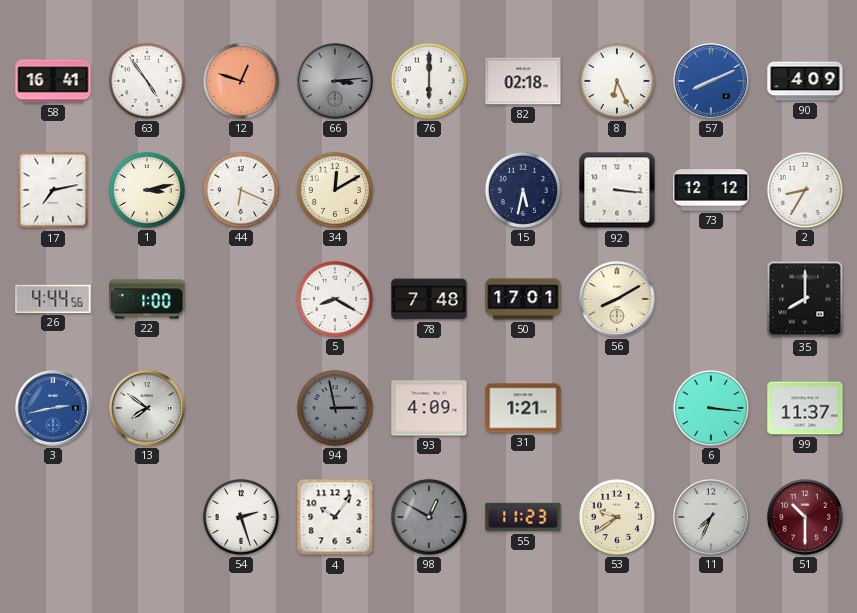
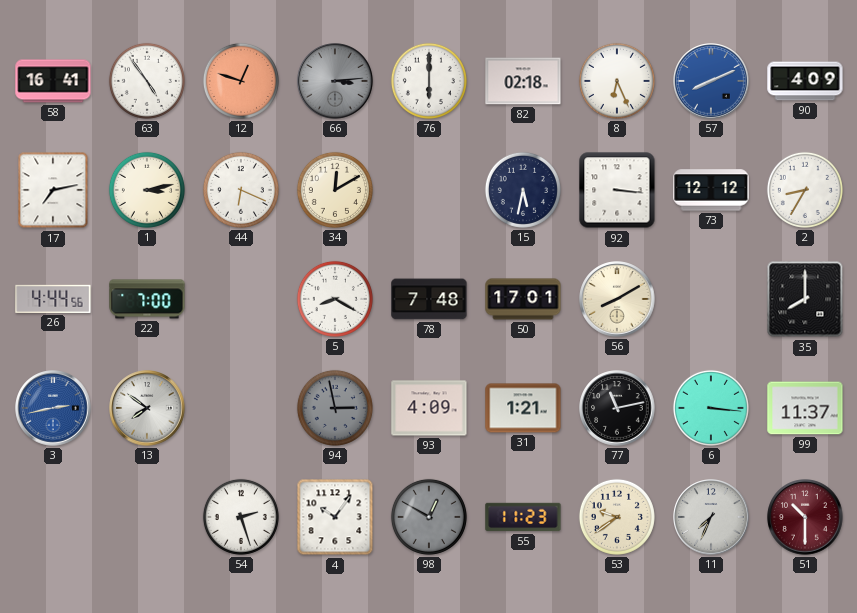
22: 1:00 -> 7:00
77: none -> 11:13
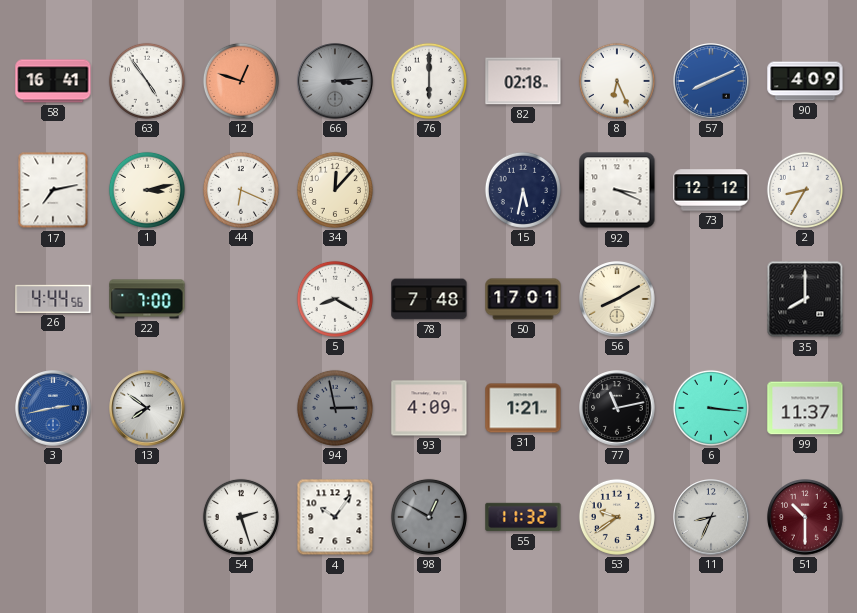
34: 12:10 -> 12:07
92: 3:16 -> 3:19
55: 11:23 -> 11:32
11: 7:34 -> 8:34
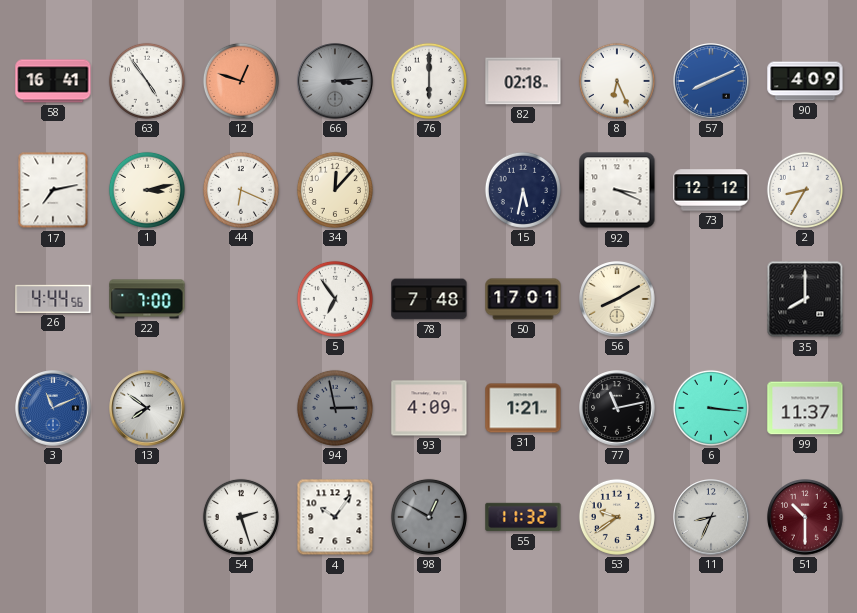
5: 8:20 -> 6:54
3: 2:43 -> 11:11
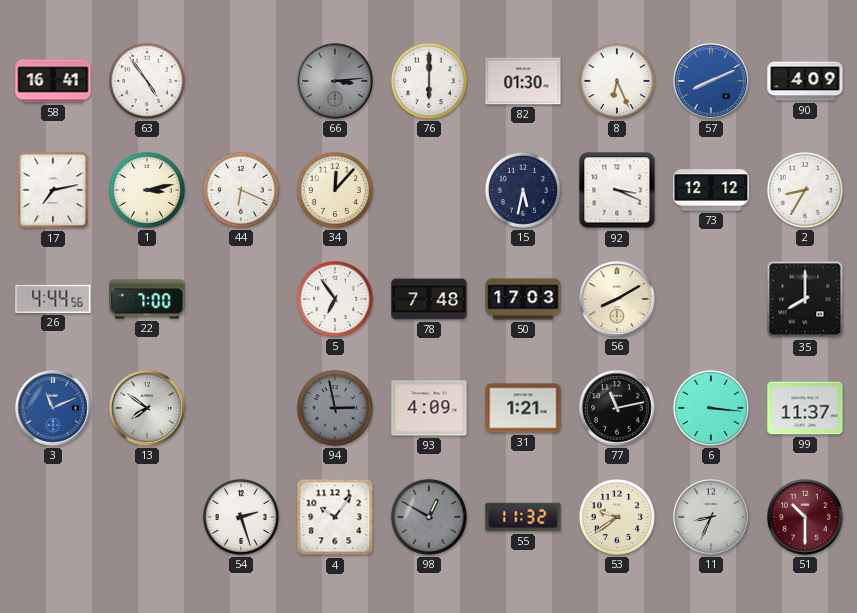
12: 12:48 -> none
82: 02:18 -> 01:30
50: 17:01 -> 17:03
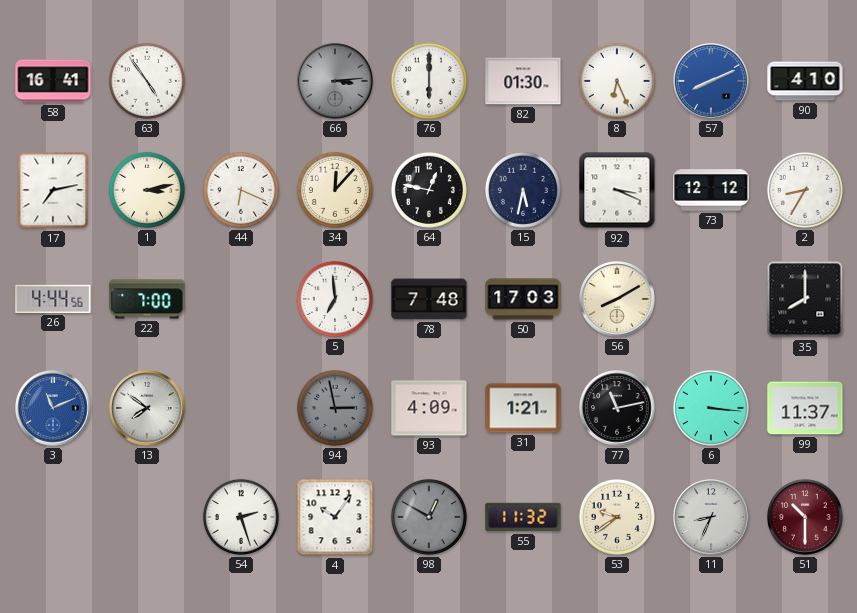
90: 4:09 -> 4:10
64: none -> 12:47
5: 6:54 -> 6:59
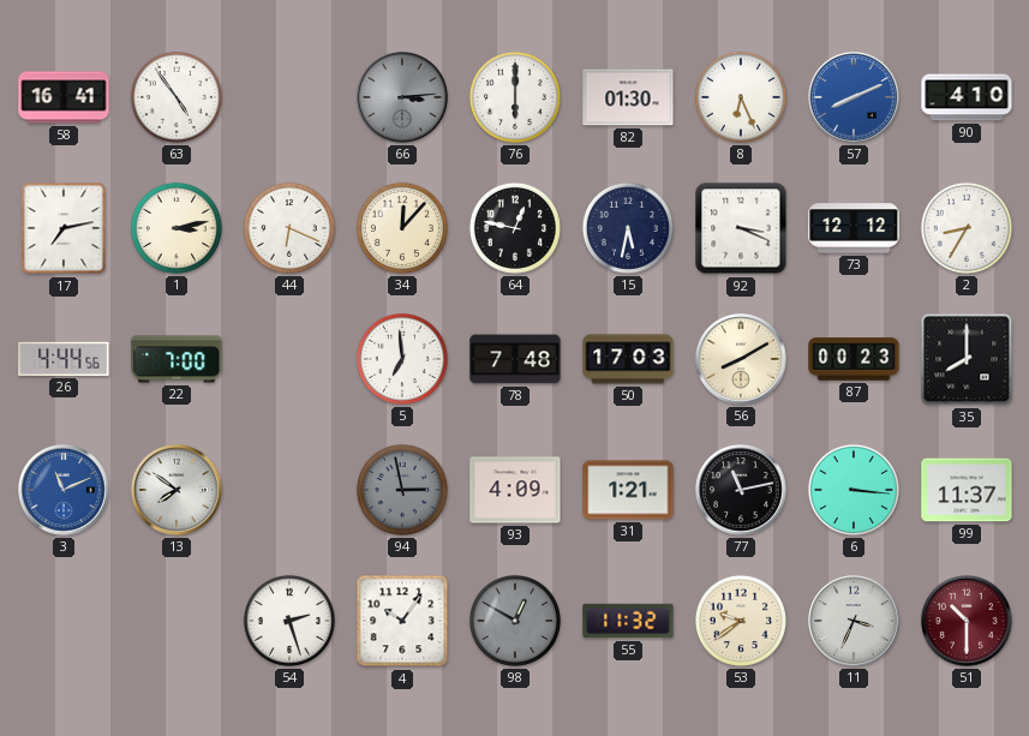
87: none -> 00:23
11: 8:34 -> 3:34
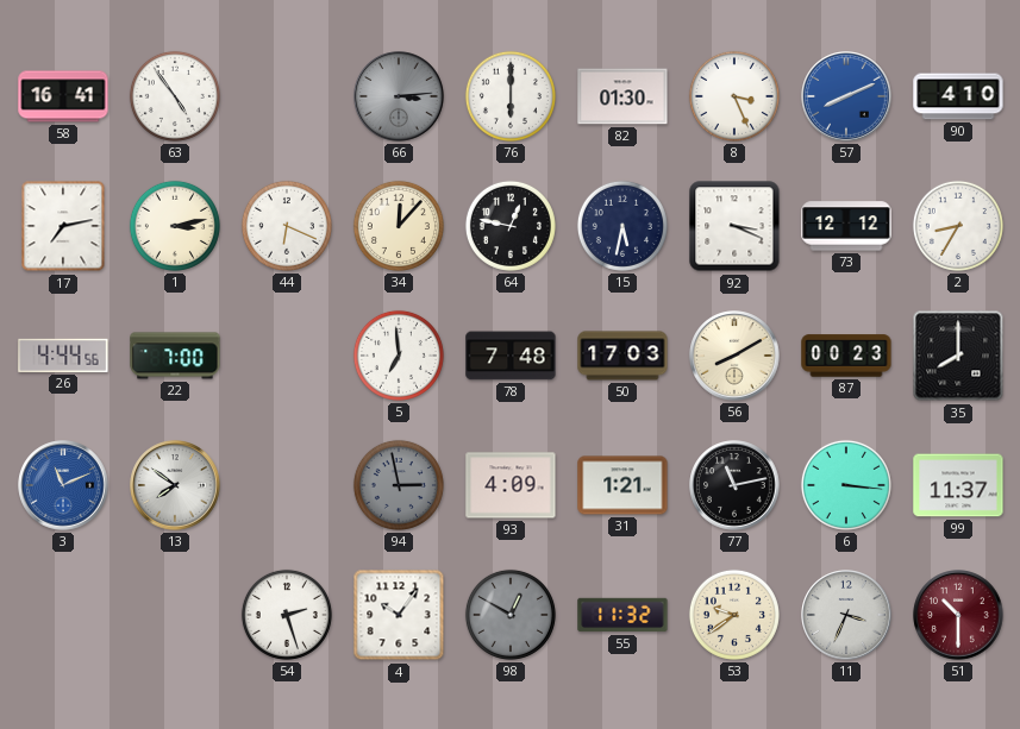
8: 6:26 -> 3:26
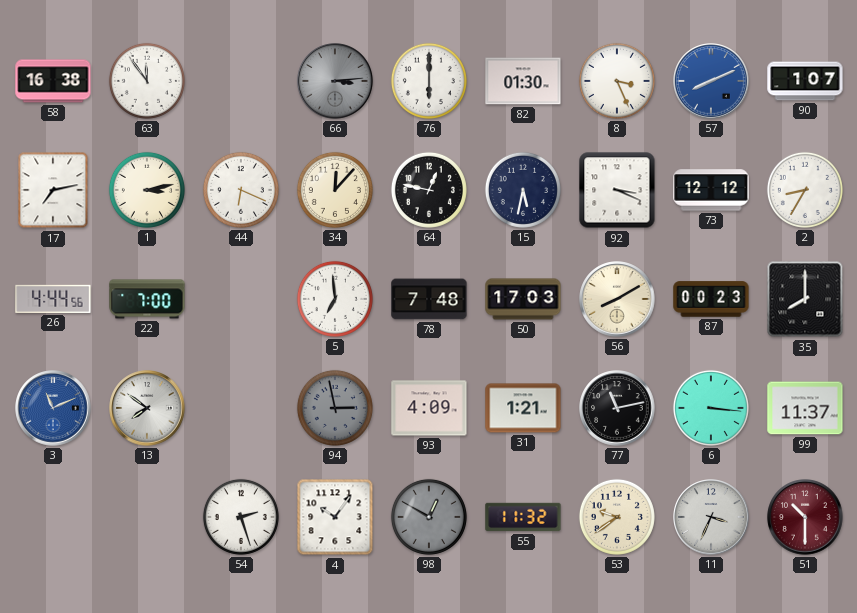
58: 16:41 -> 16:38
63: 4:54 -> 11:54
90: 4:10 -> 1:07
